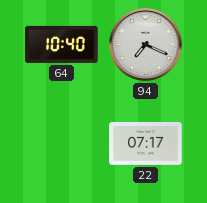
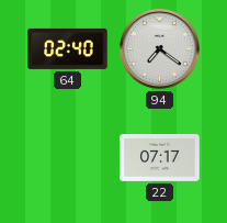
64: 10:40 -> 02:40
94: 7:19 -> 7:21
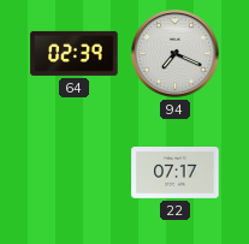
64: 02:40 -> 02:39
94: 7:21 -> 7:19
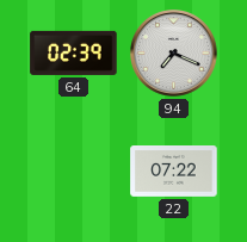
22: 07:17 -> 07:22
